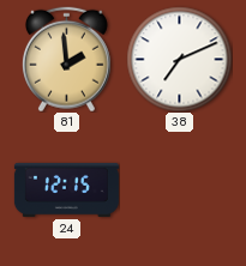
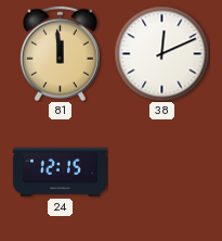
81: 1:59 -> 11:59
38: 7:11 -> 12:11
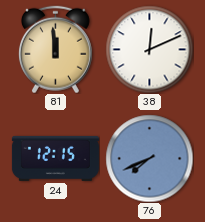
76: none -> 7:41
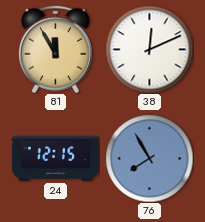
81: 11:59 -> 11:55
76: 7:41 -> 7:55
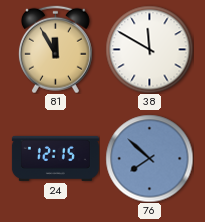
38: 12:11 -> 11:50
76: 7:55 -> 7:52
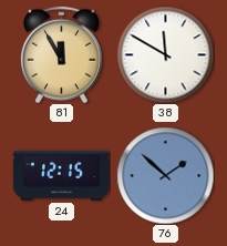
76: 7:52 -> 1:52
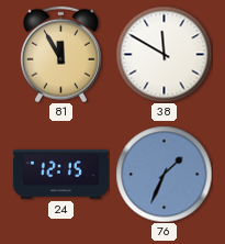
76: 1:52 -> 1:34
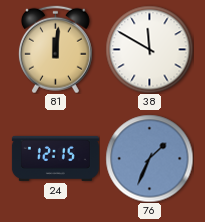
81: 11:55 -> 12:01
